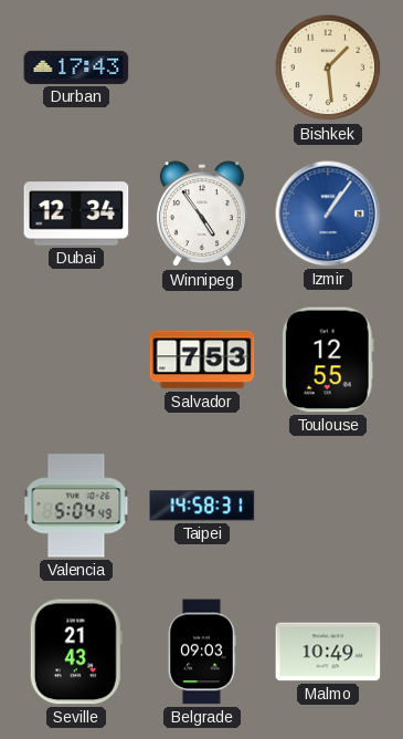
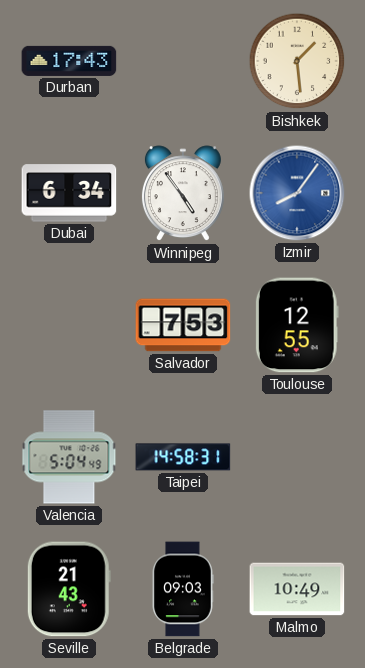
Dubai: 12:34 -> 6:34
Izmir: 1:06 -> 8:06
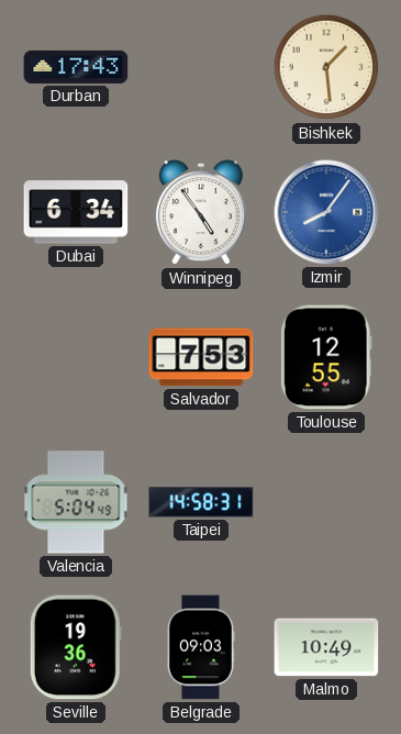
Seville: 21:43 -> 19:36
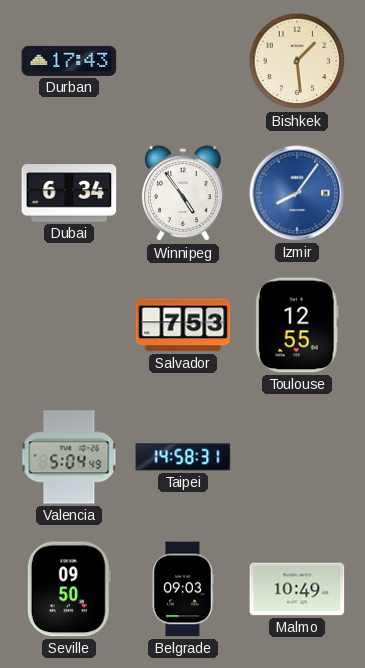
Seville: 19:36 -> 09:50
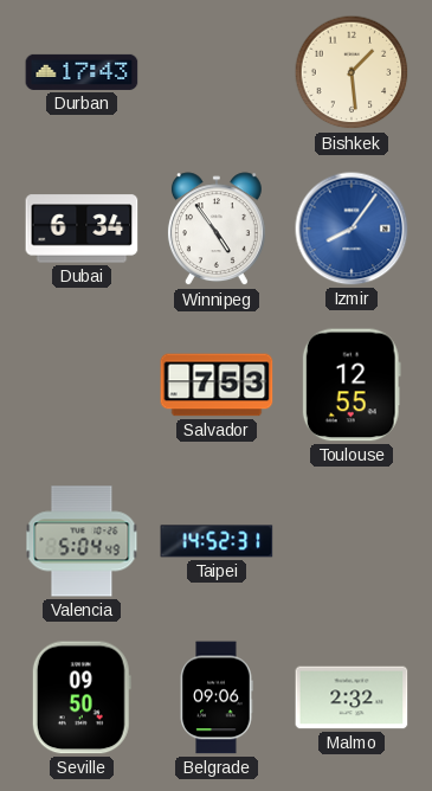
Taipei: 14:58 -> 14:52
Belgrade: 09:03 -> 09:06
Malmo: 10:49 -> 2:32
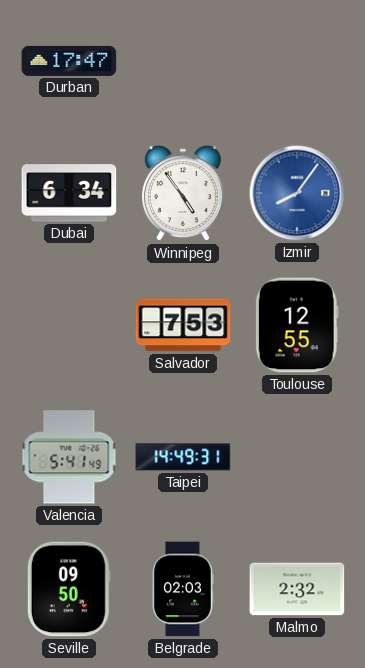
Durban: 17:43 -> 17:47
Bishkek: 1:29 -> none
Valencia: 5:04 -> 5:41
Taipei: 14:52 -> 14:49
Belgrade: 09:06 -> 02:03
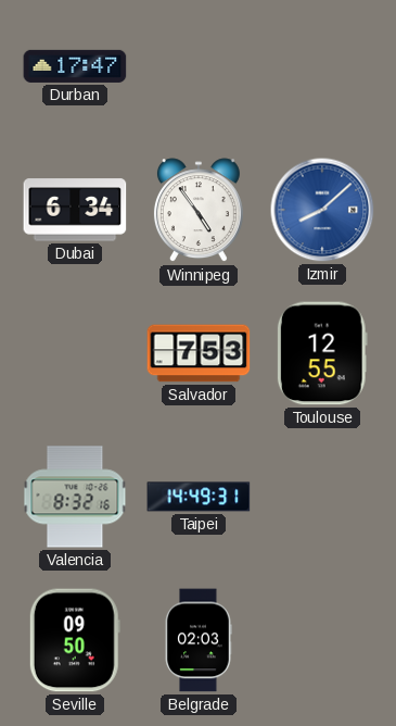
Izmir: 8:06 -> 8:08
Valencia: 5:41 -> 8:32
Malmo: 2:32 -> none
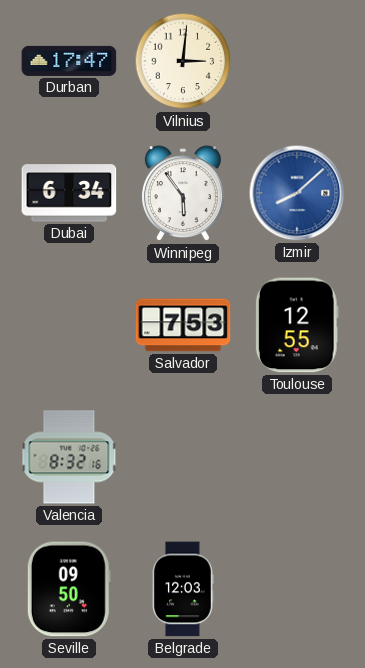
Vilnius: none -> 3:01
Winnipeg: 4:54 -> 5:54
Taipei: 14:49 -> none
Belgrade: 02:03 -> 12:03
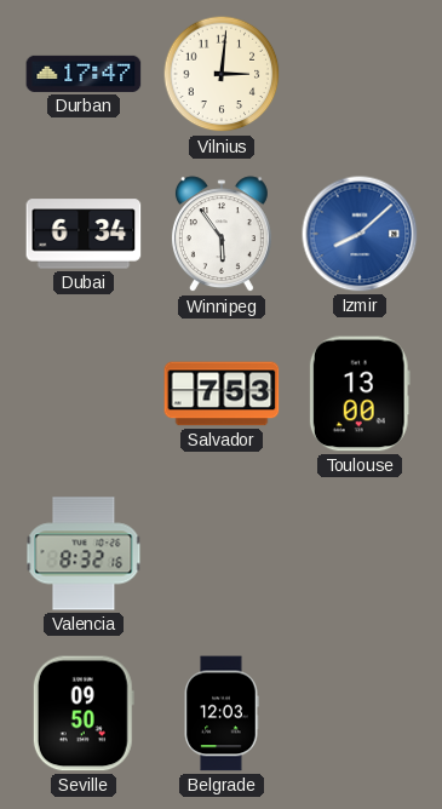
Toulouse: 12:55 -> 13:00
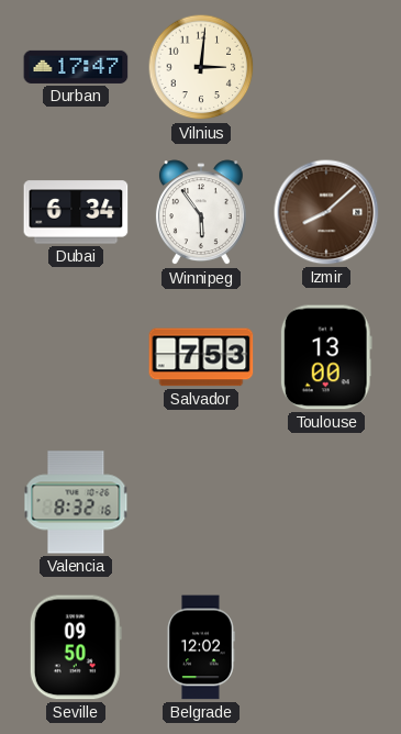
Izmir dial: blue -> brown
Belgrade: 12:03 -> 12:02
